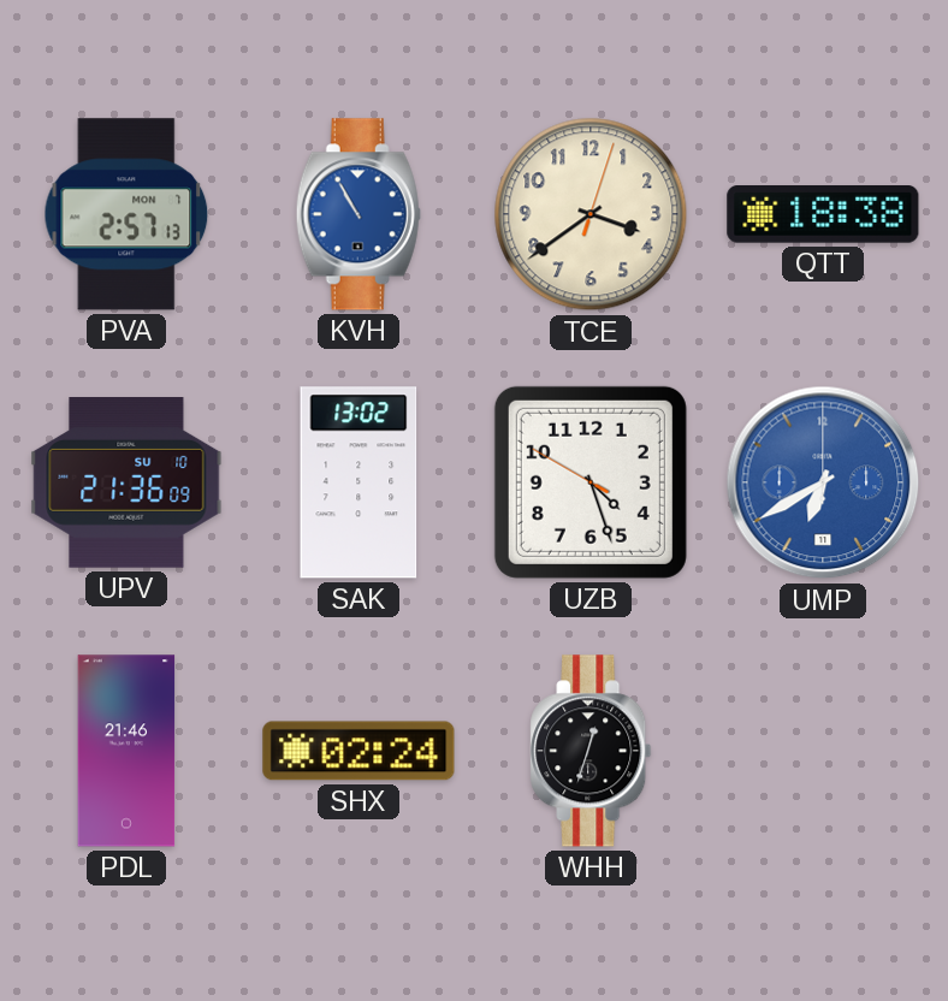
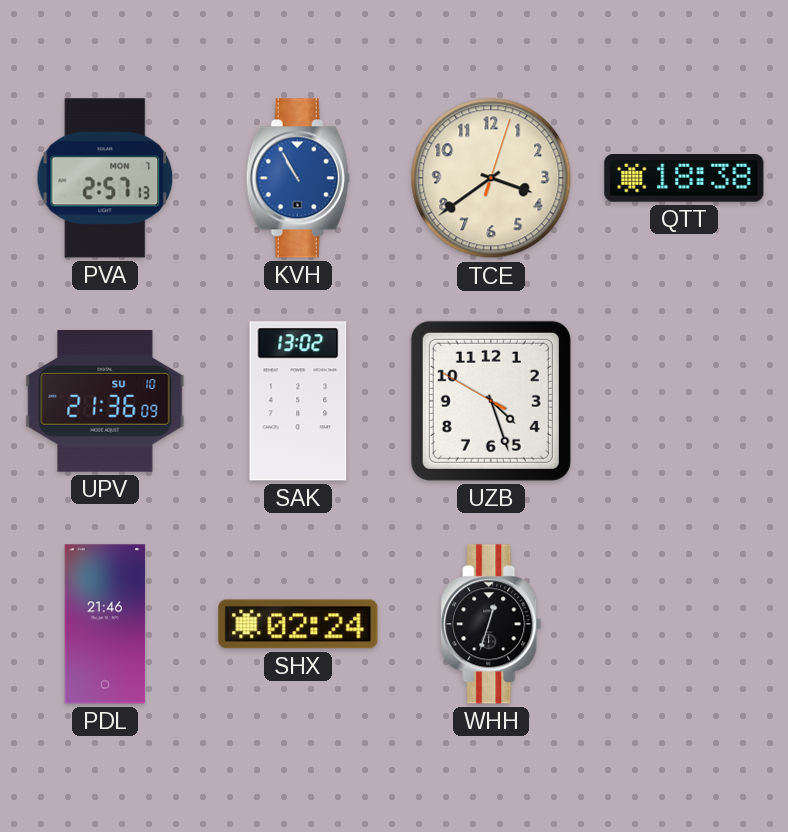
UMP: 6:40 -> none
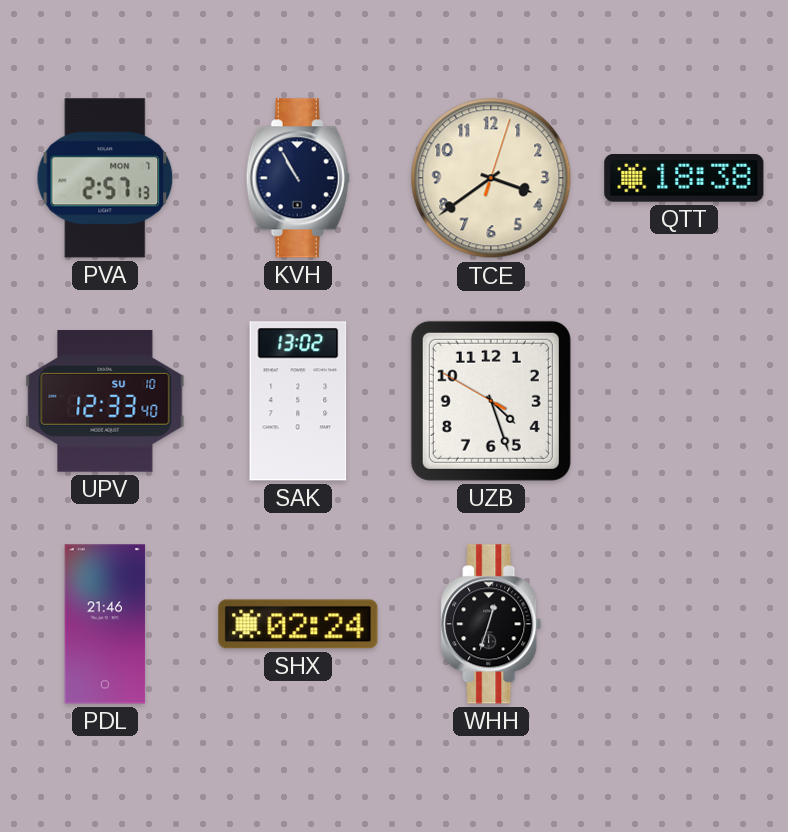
KVH dial: blue -> navy
UPV: 21:36 -> 12:33
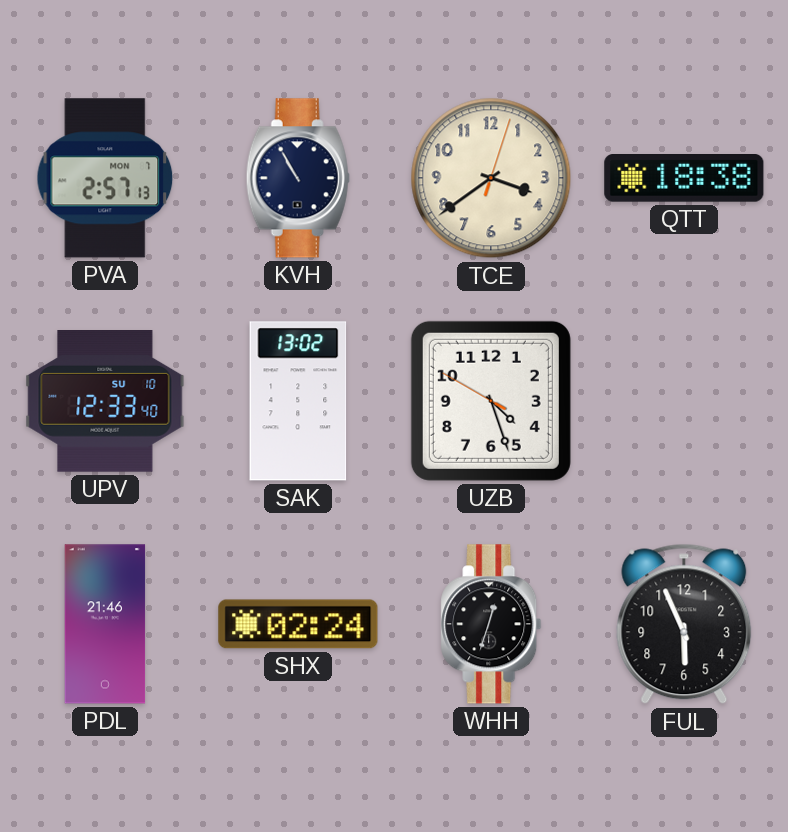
FUL: none -> 5:56
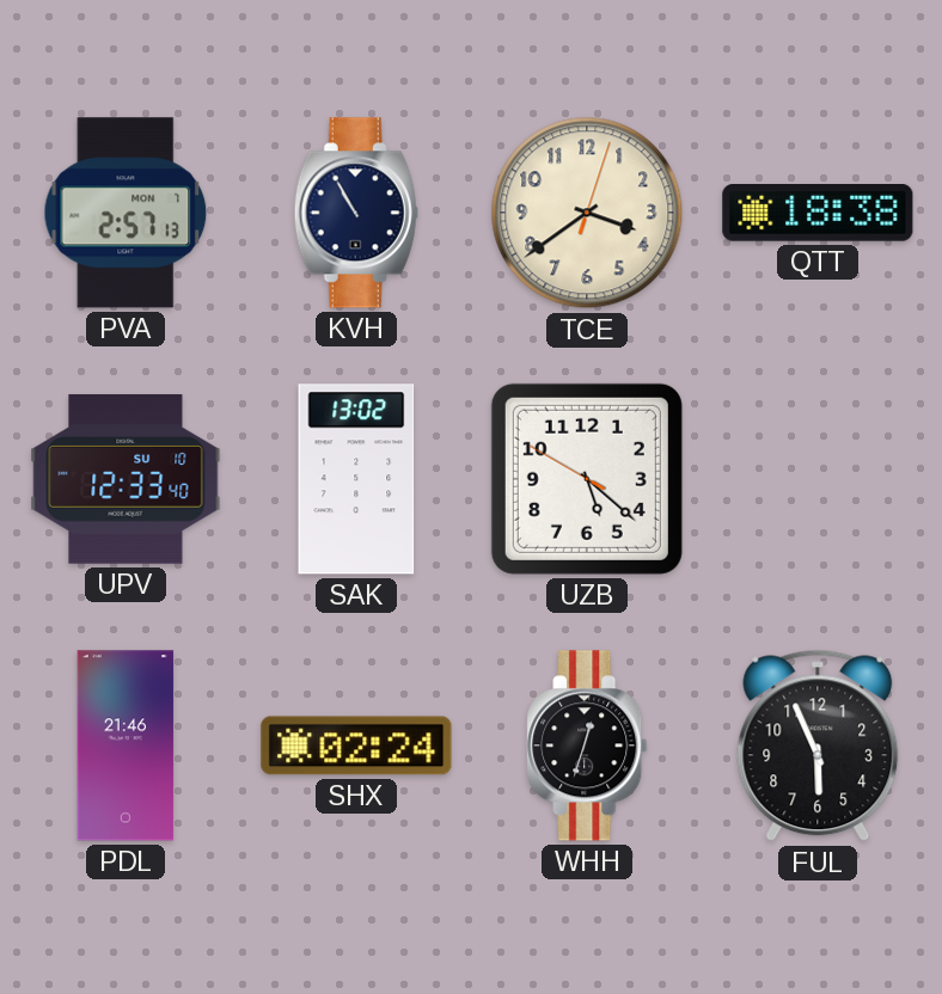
UZB: 4:26 -> 5:21
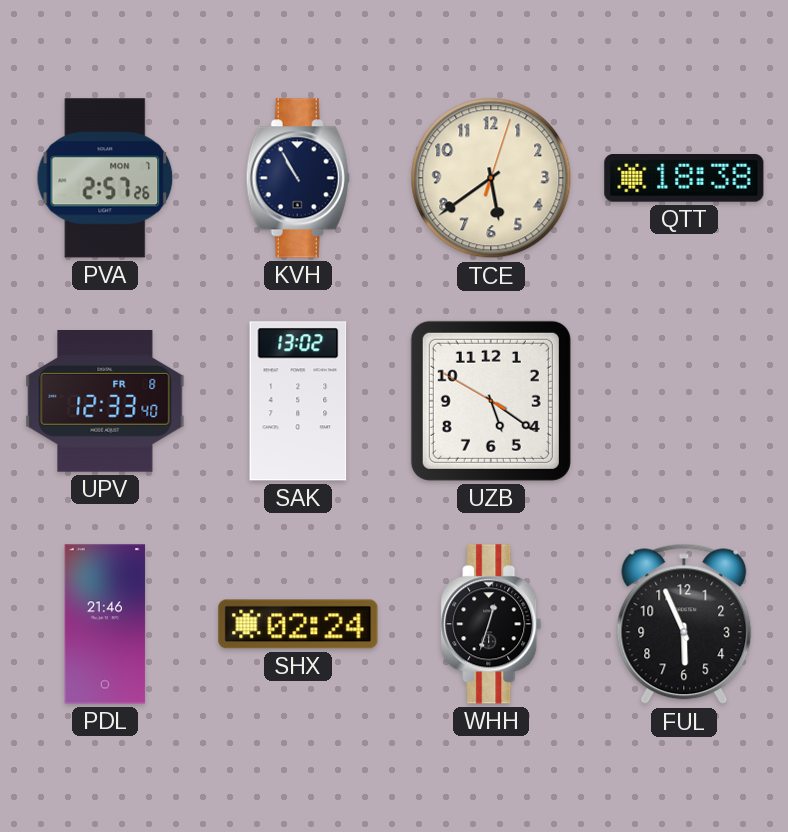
PVA: 2:57:13 -> 2:57:26
TCE: 3:39 -> 5:39
UPV date: SU 10 -> FR 8
UZB: 5:21 -> 5:20
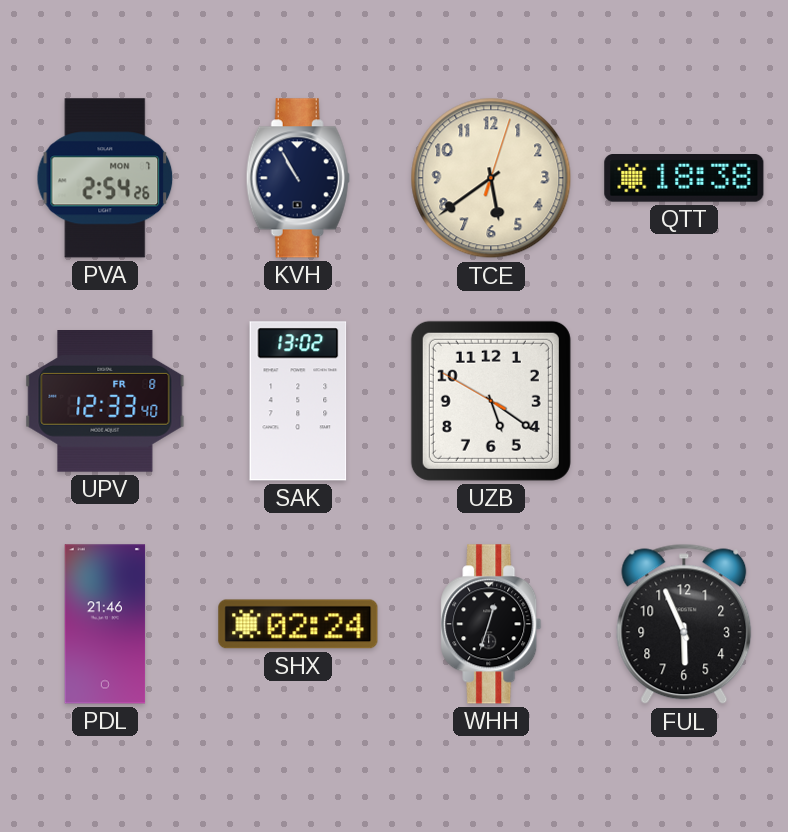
PVA: 2:57 -> 2:54
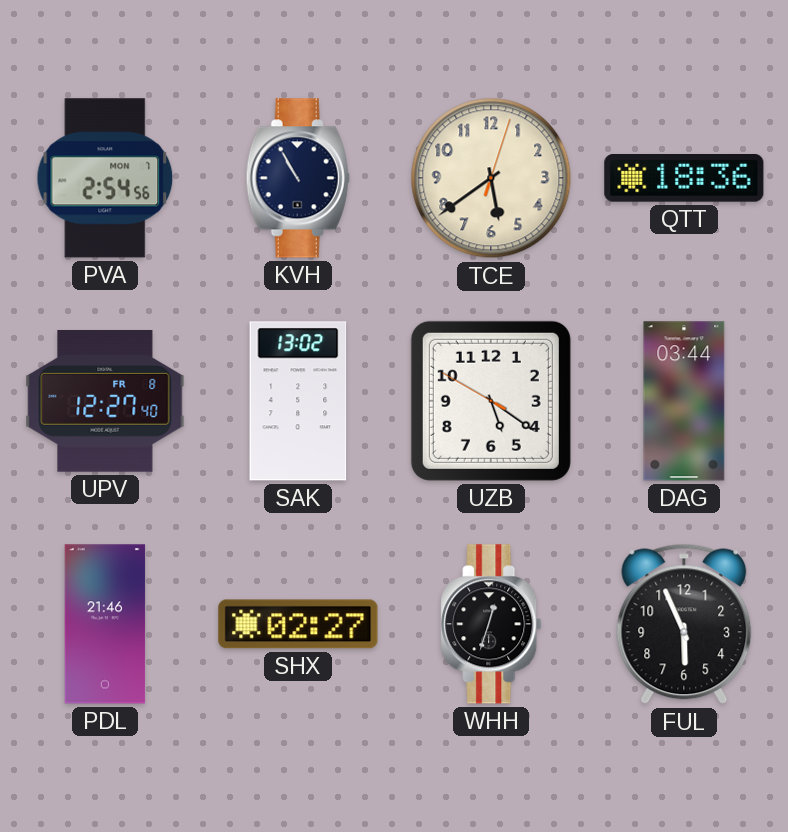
PVA: 2:54:26 -> 2:54:56
QTT: 18:38 -> 18:36
UPV: 12:33 -> 12:27
DAG: none -> 03:44
SHX: 02:24 -> 02:27
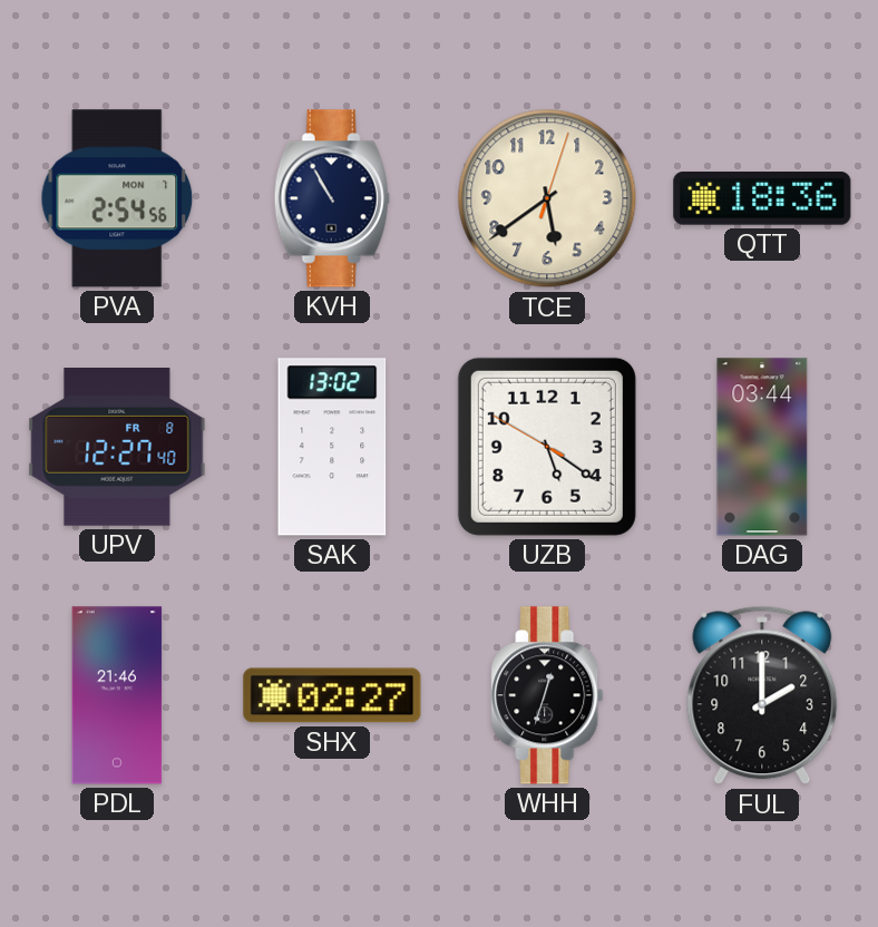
FUL: 5:56 -> 2:00
